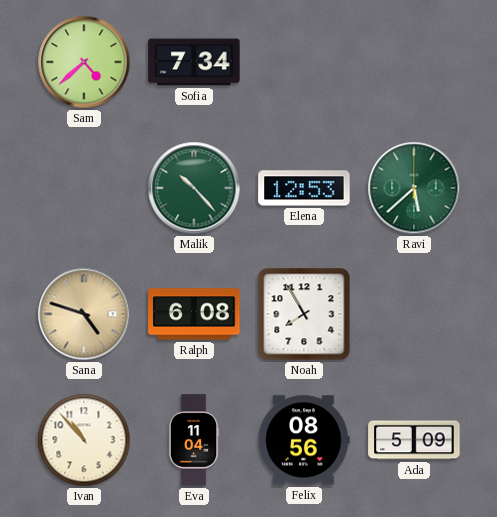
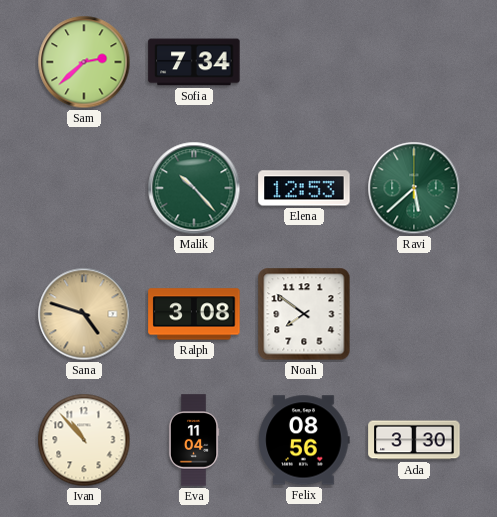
Sam: 4:38 -> 2:38
Ralph: 6:08 -> 3:08
Noah: 7:55 -> 7:51
Ada: 5:09 -> 3:30
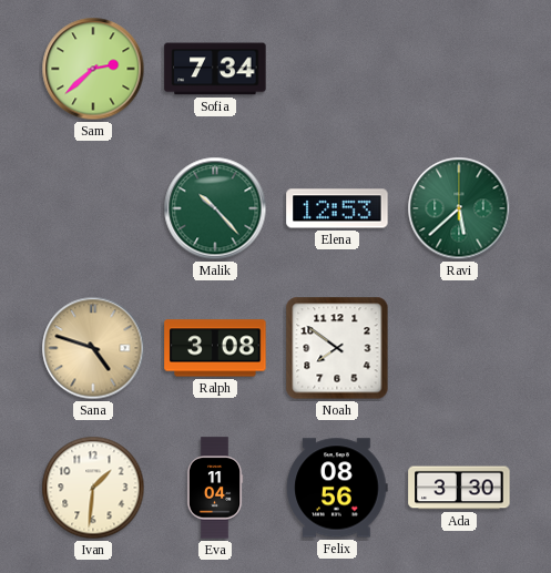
Ivan: 10:53 -> 1:31
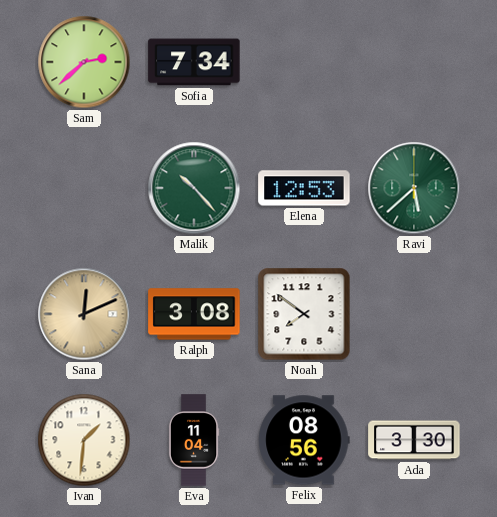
Sana: 4:48 -> 12:11
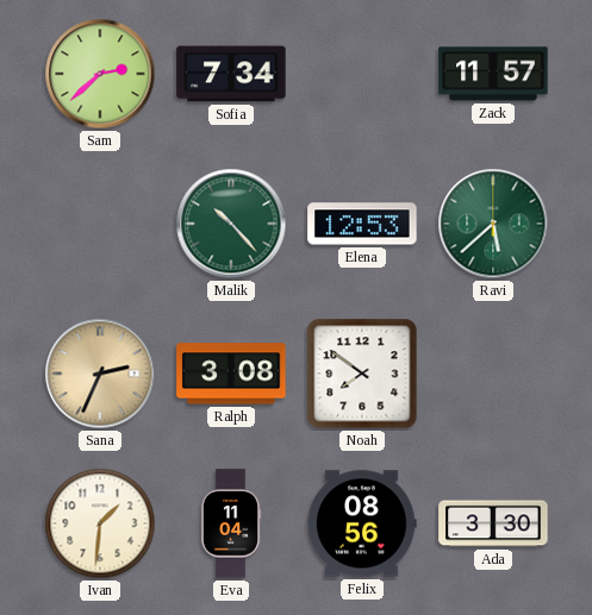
Zack: none -> 11:57
Sana: 12:11 -> 2:34
